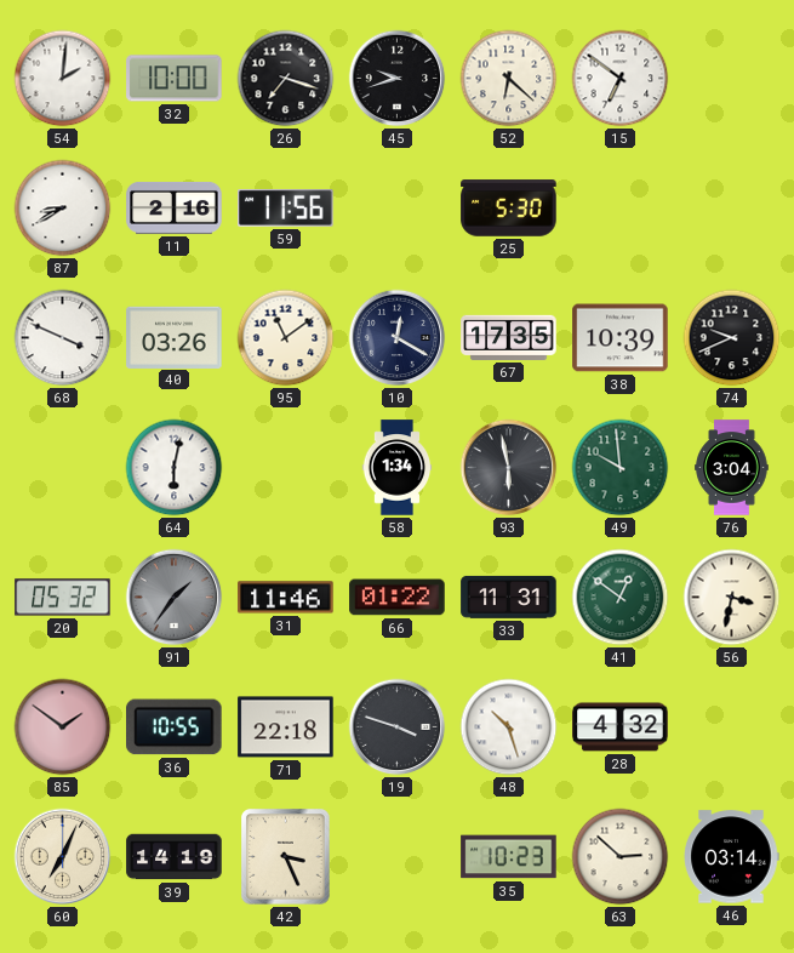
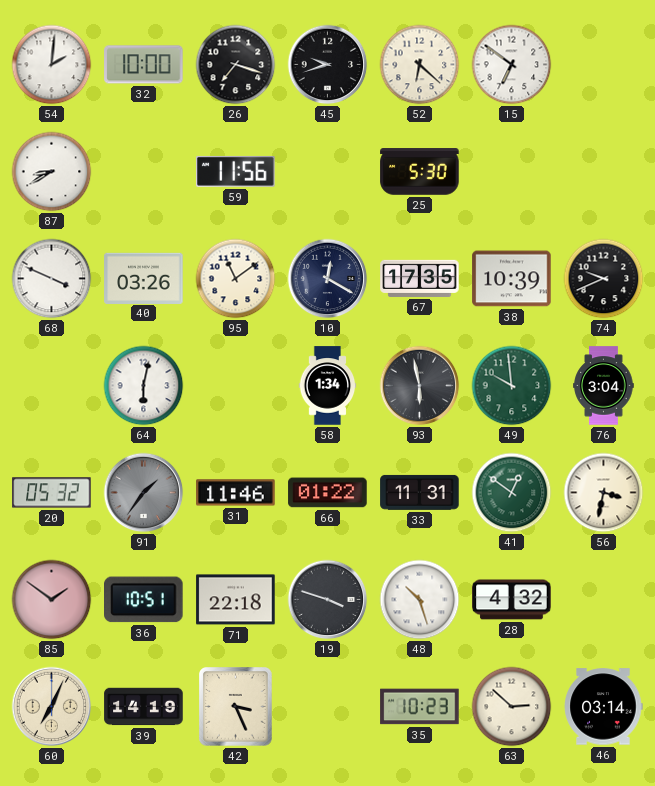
11: 2:16 -> none
36: 10:55 -> 10:51
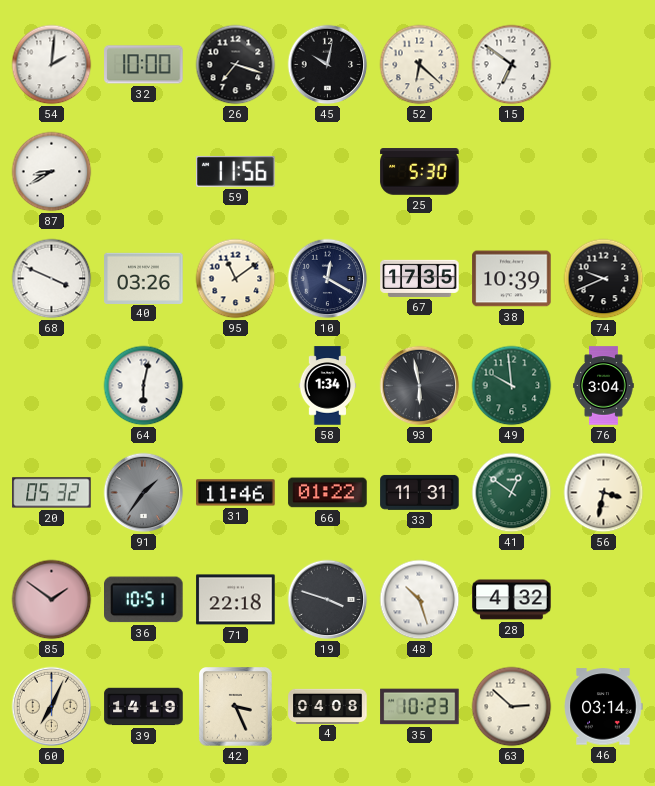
45: 9:42 -> 10:02
4: none -> 04:08
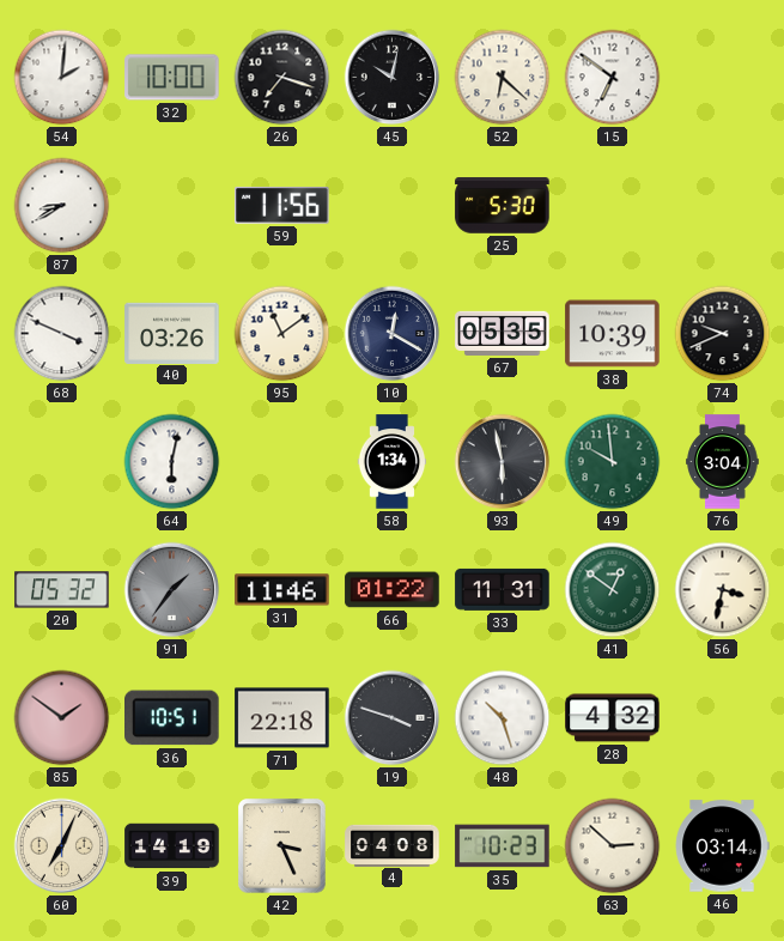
67: 17:35 -> 05:35
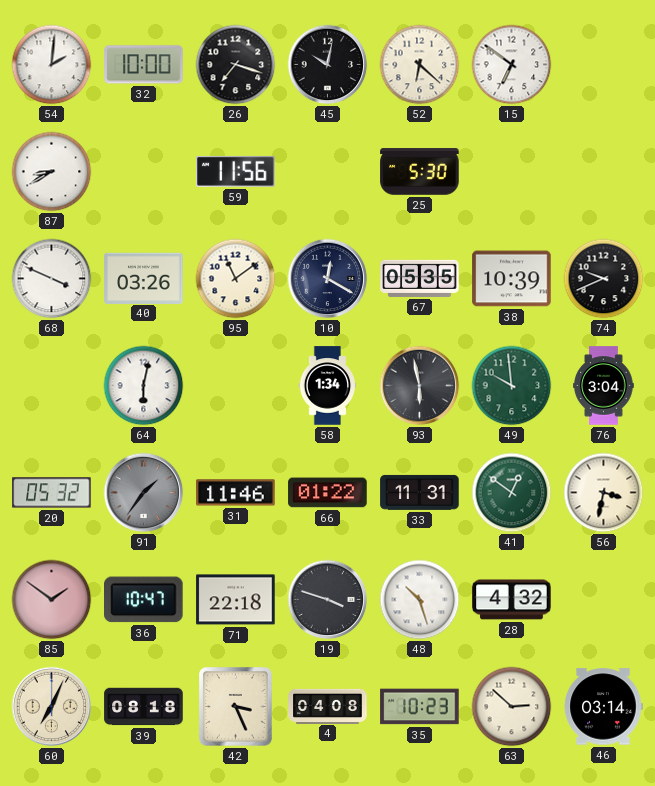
36: 10:51 -> 10:47
39: 14:19 -> 08:18
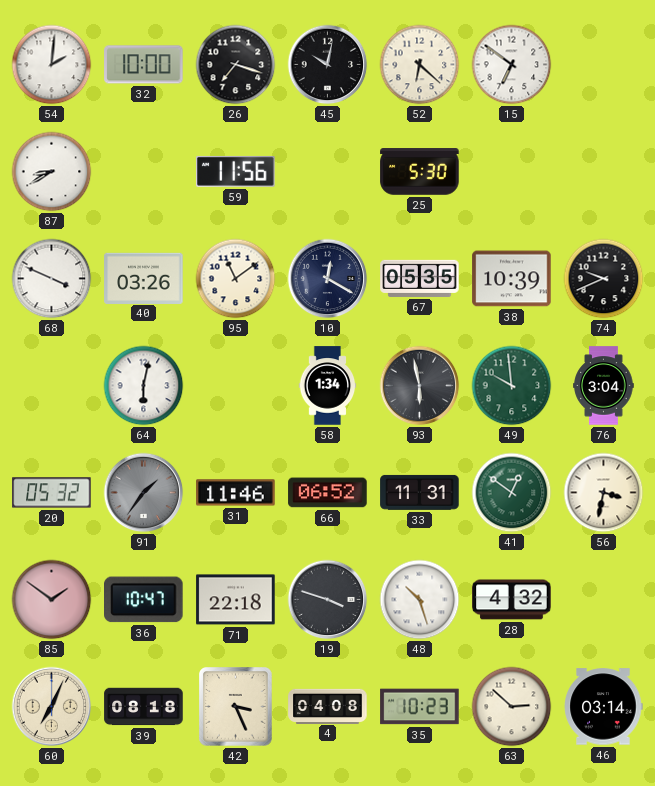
66: 01:22 -> 06:52
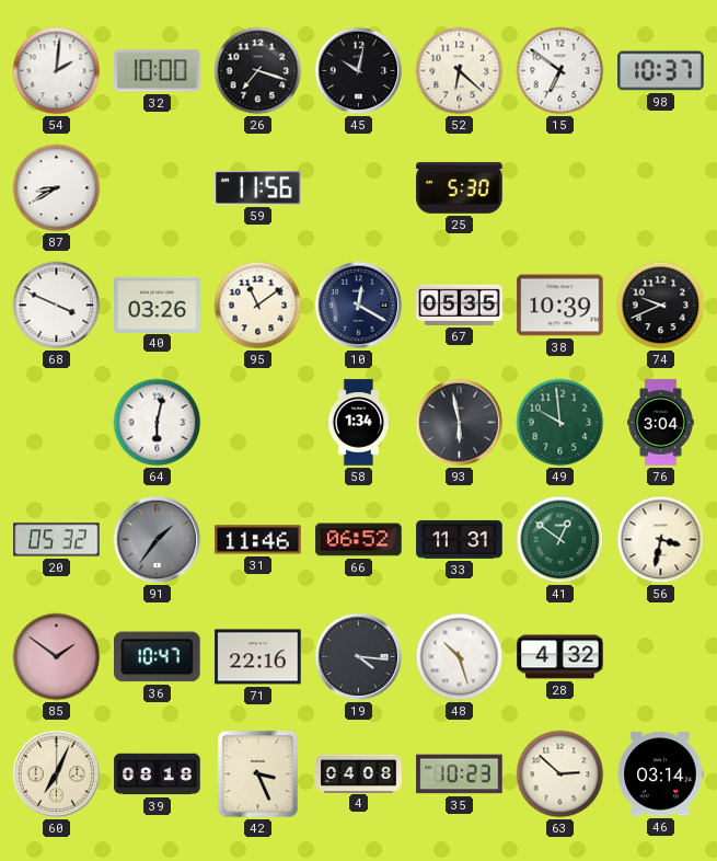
98: none -> 10:37
71: 22:18 -> 22:16
19: 3:48 -> 4:16
